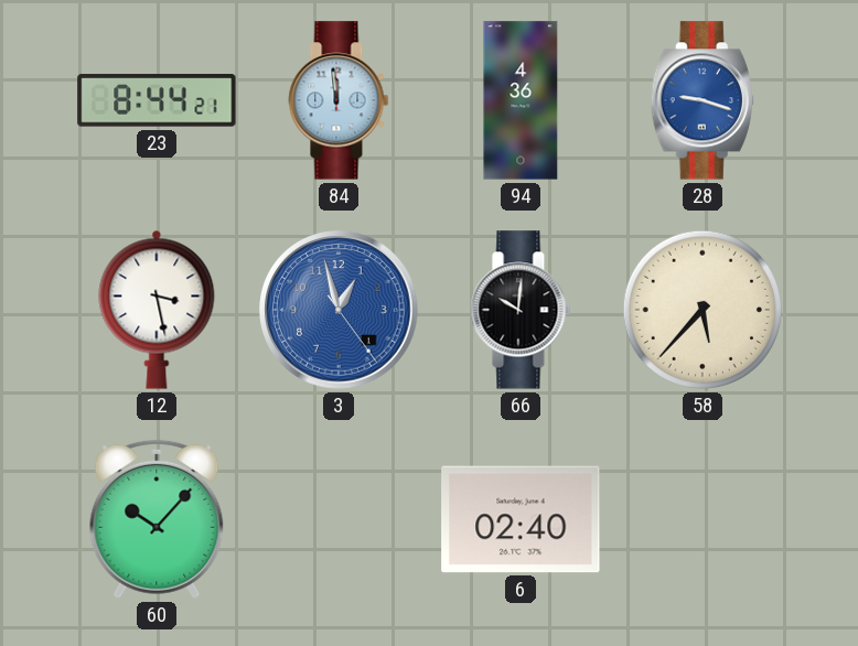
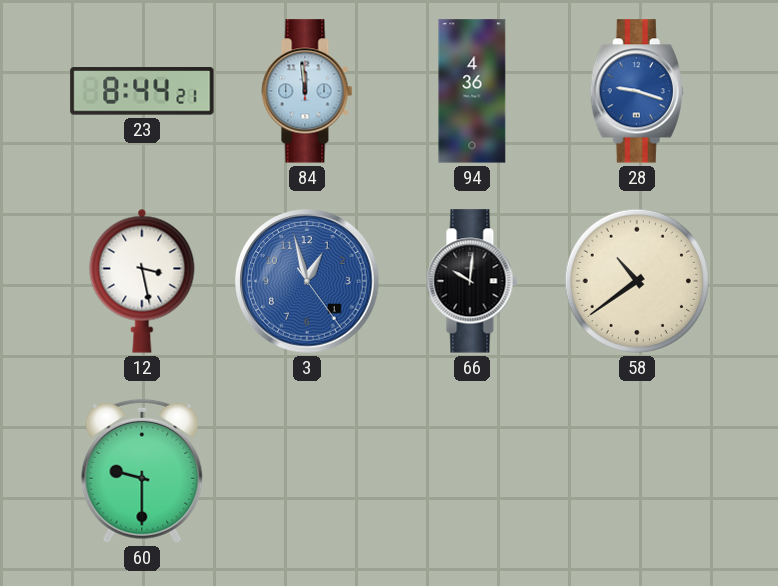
58: 5:37 -> 10:39
60: 10:07 -> 9:30
6: 02:40 -> none
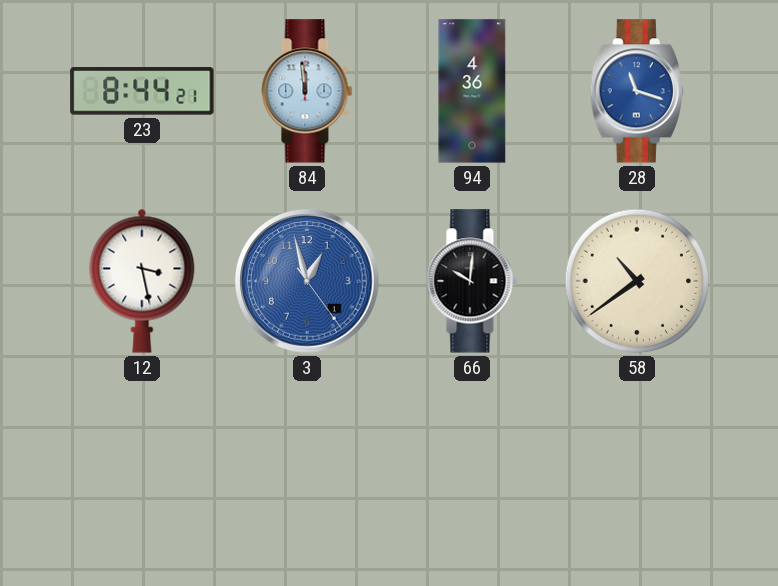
28: 9:18 -> 11:18
60: 9:30 -> none
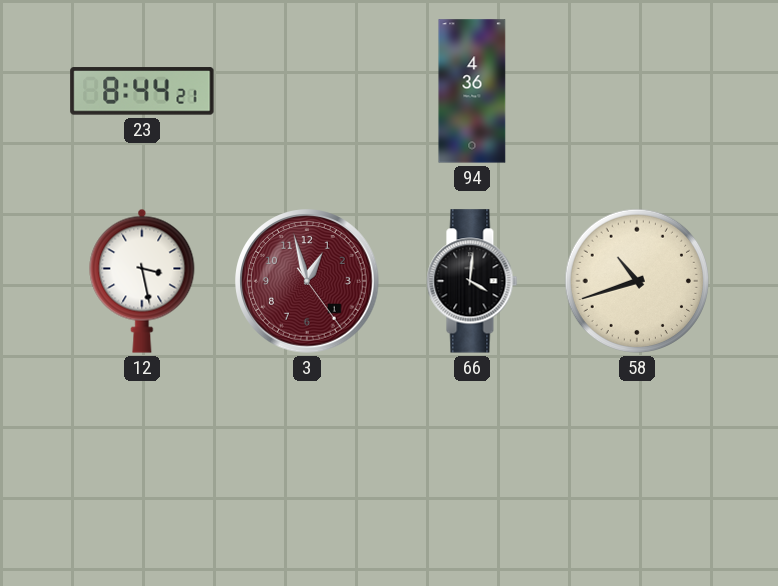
84: 11:59 -> none
28: 11:18 -> none
3 dial: blue -> burgundy
66: 10:01 -> 4:01
58: 10:39 -> 10:42
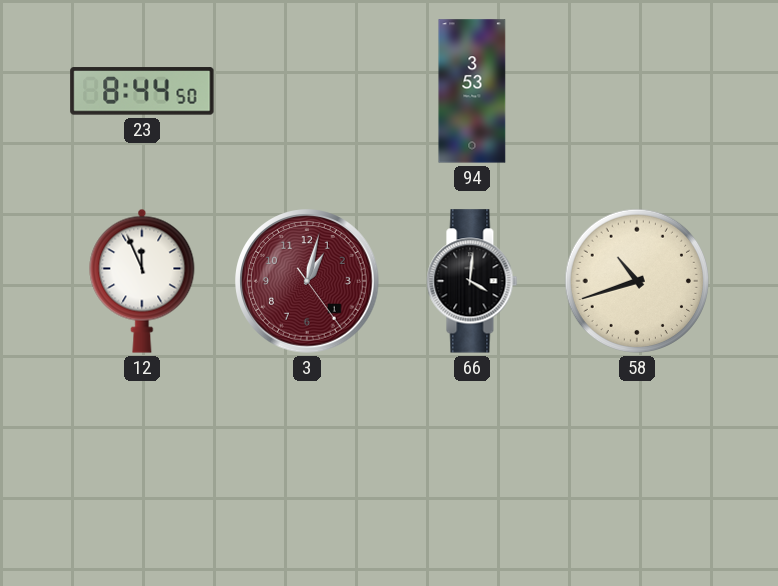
23: 8:44:21 -> 8:44:50
94: 4:36 -> 3:53
12: 3:28 -> 11:56
3: 12:57 -> 1:02
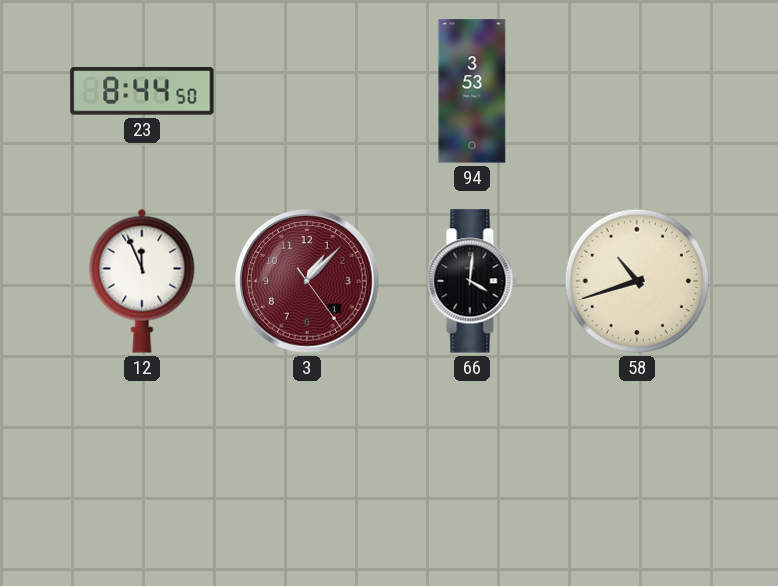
3: 1:02 -> 1:07
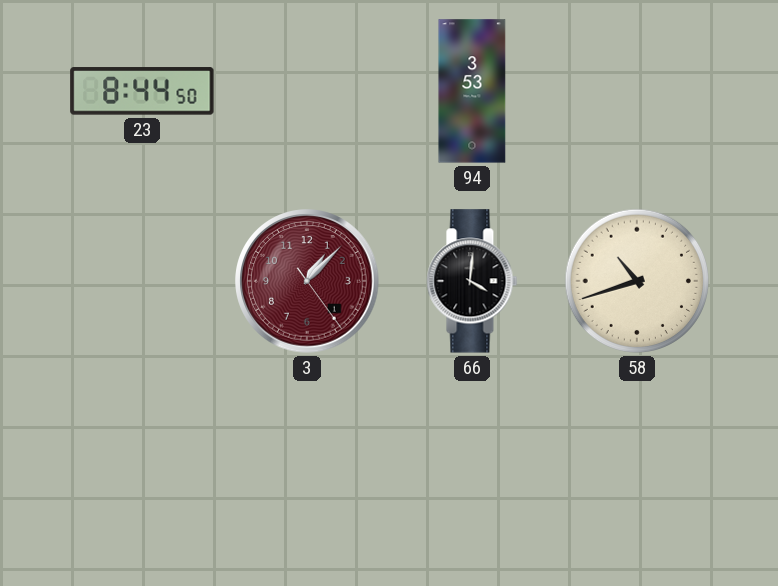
12: 11:56 -> none
